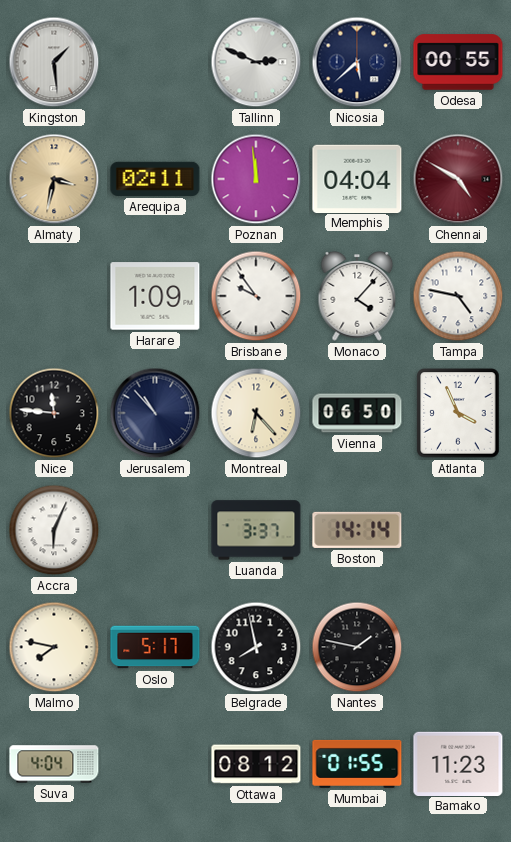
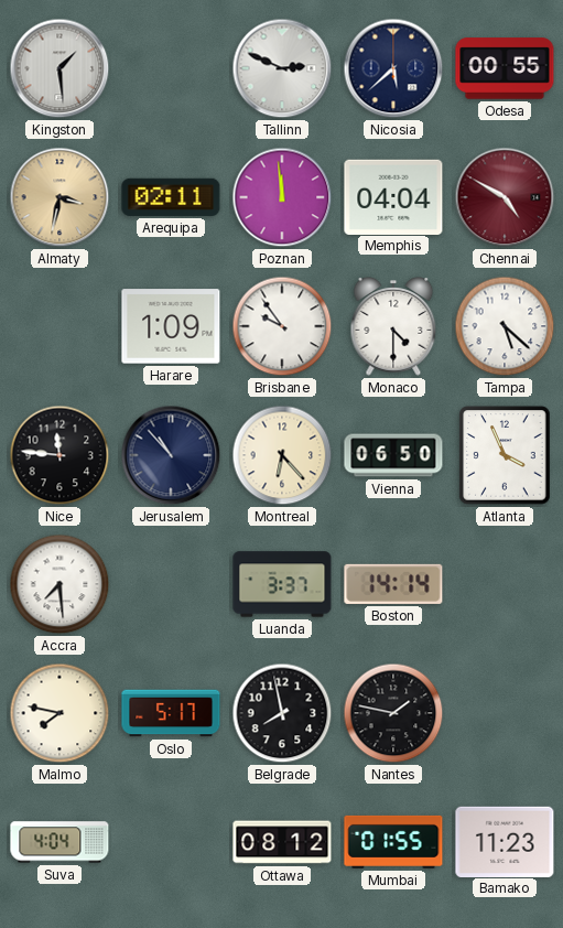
Monaco: 4:07 -> 4:30
Tampa: 4:47 -> 5:22
Accra: 6:04 -> 7:29
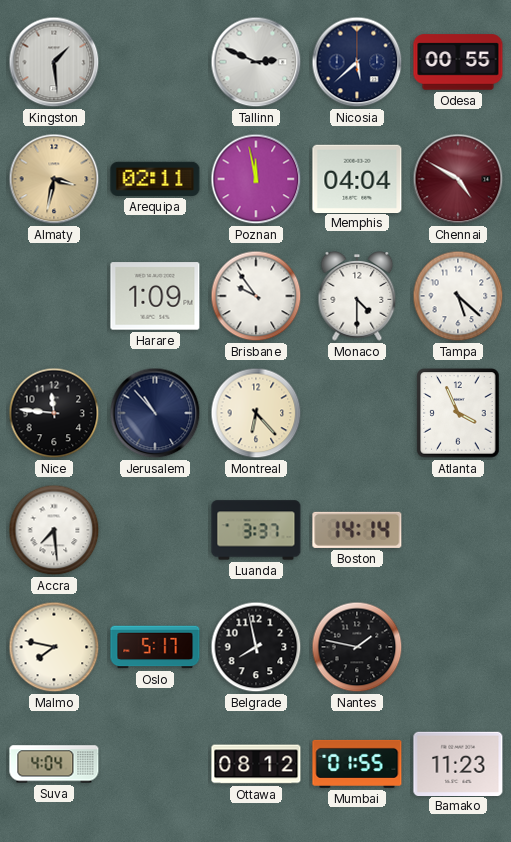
Poznan: 11:59 -> 11:58
Vienna: 06:50 -> none
